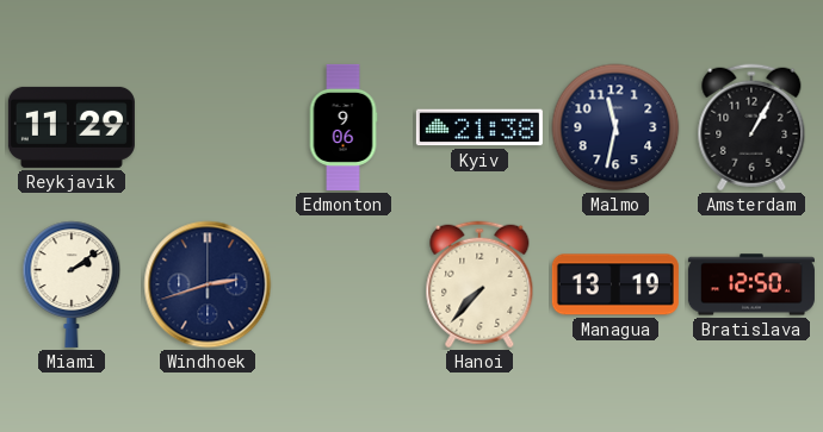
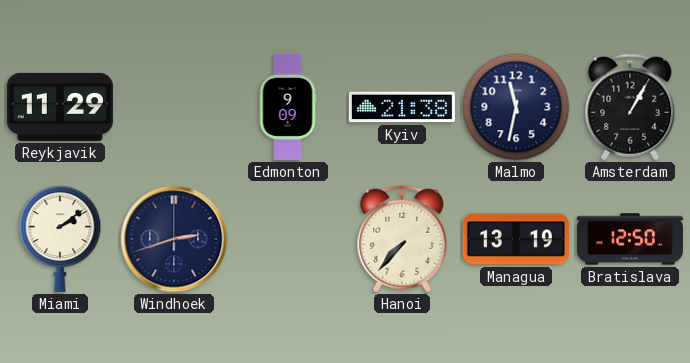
Edmonton: 9:06 -> 9:09
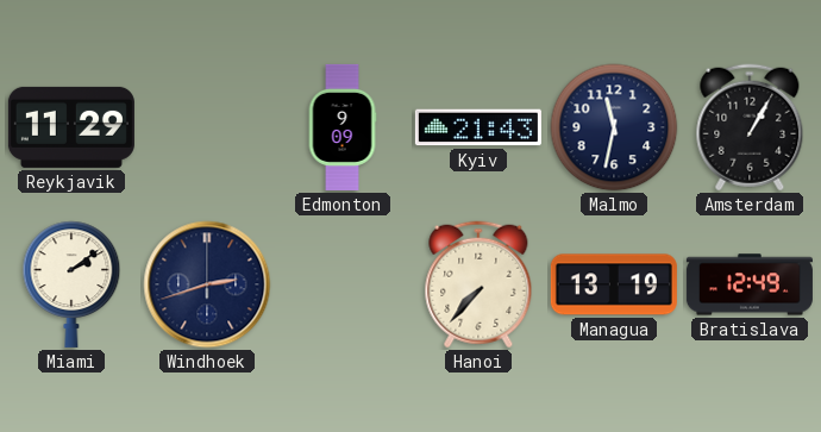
Kyiv: 21:38 -> 21:43
Bratislava: 12:50 -> 12:49
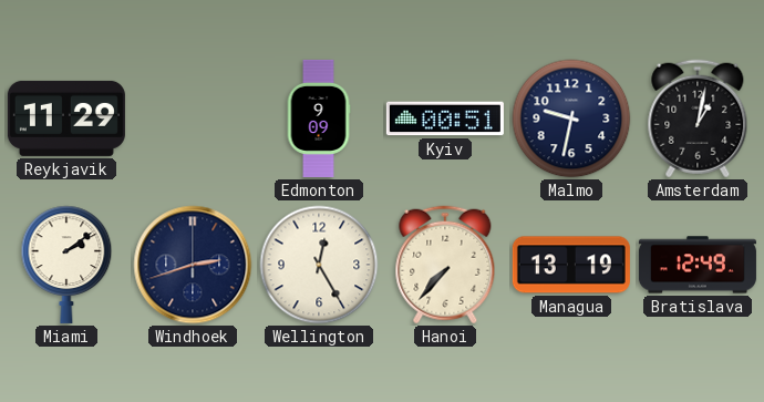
Kyiv: 21:43 -> 00:51
Malmo: 11:32 -> 9:32
Amsterdam: 1:05 -> 1:02
Wellington: none -> 12:25
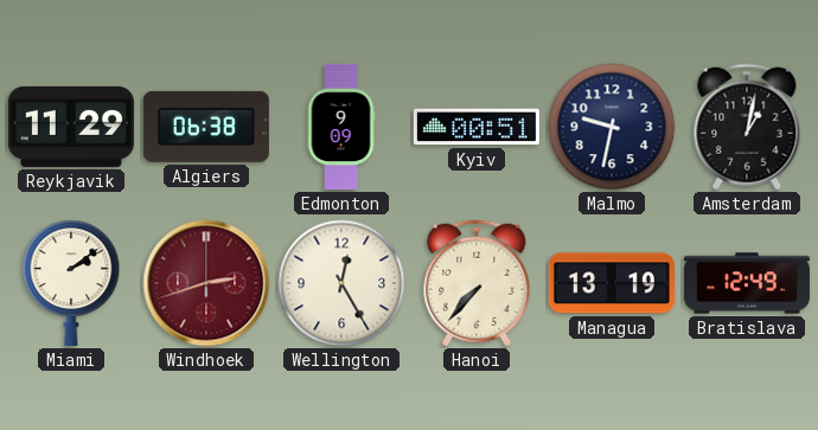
Algiers: none -> 06:38
Windhoek dial: navy -> burgundy
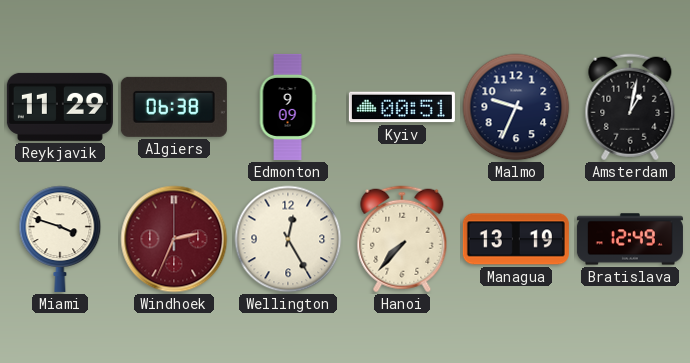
Malmo: 9:32 -> 9:34
Miami: 2:09 -> 3:48
Windhoek: 2:42 -> 2:34
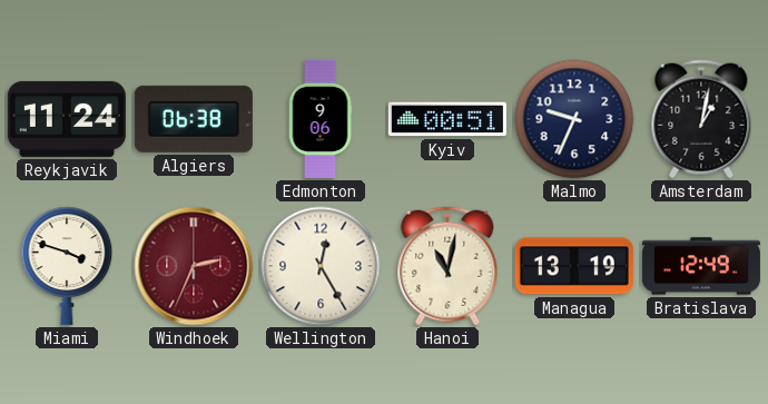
Reykjavik: 11:29 -> 11:24
Edmonton: 9:09 -> 9:06
Hanoi: 7:37 -> 11:02
